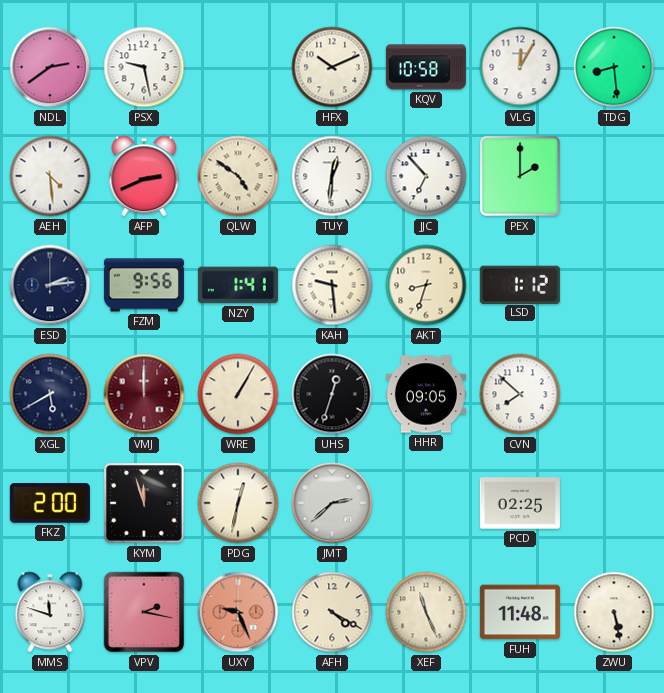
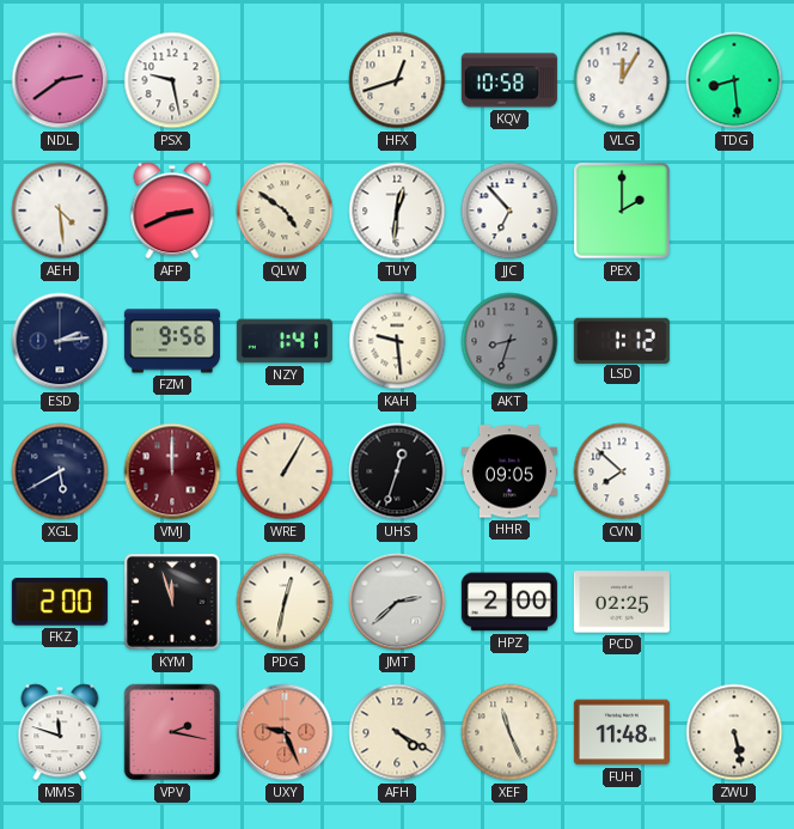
HFX: 10:11 -> 12:42
AKT dial: cream -> grey
HPZ: none -> 2:00
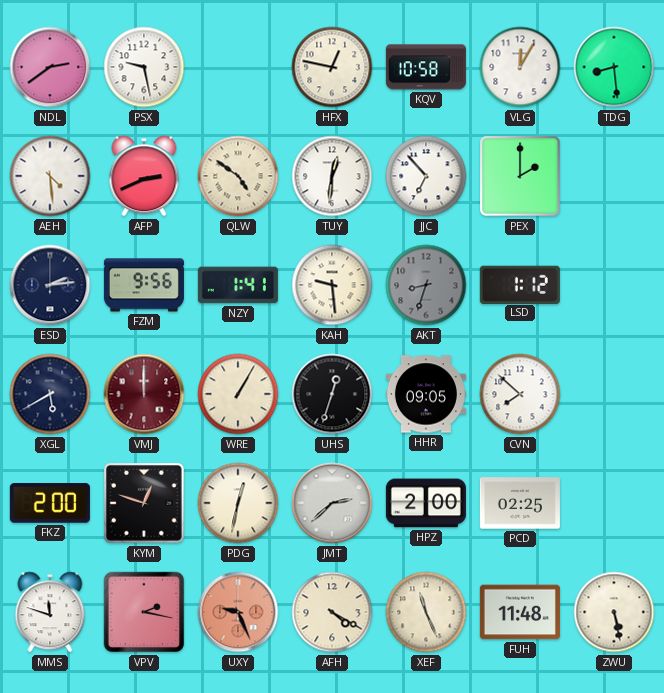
HFX: 12:42 -> 12:47
KYM: 11:57 -> 12:48
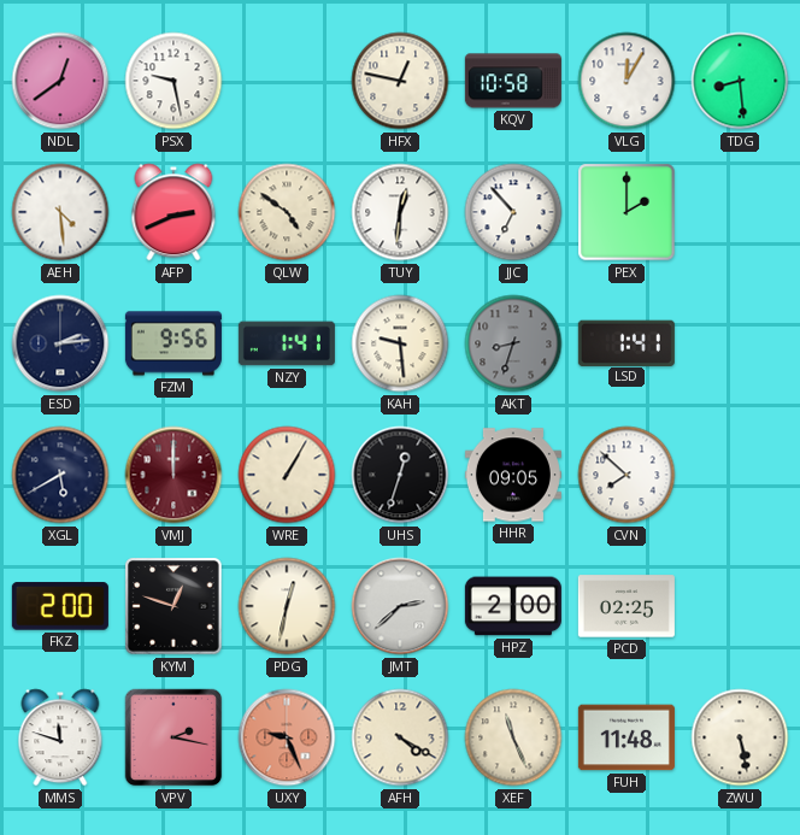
NDL: 2:39 -> 12:39
LSD: 1:12 -> 1:41
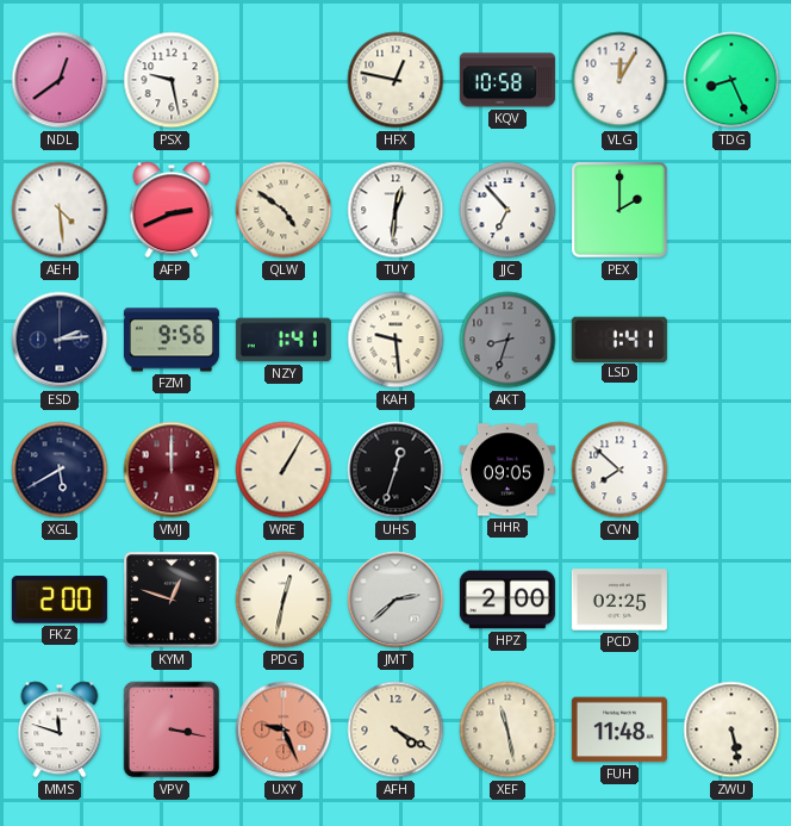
TDG: 8:29 -> 8:26
VPV: 2:17 -> 3:17
XEF: 11:26 -> 11:28
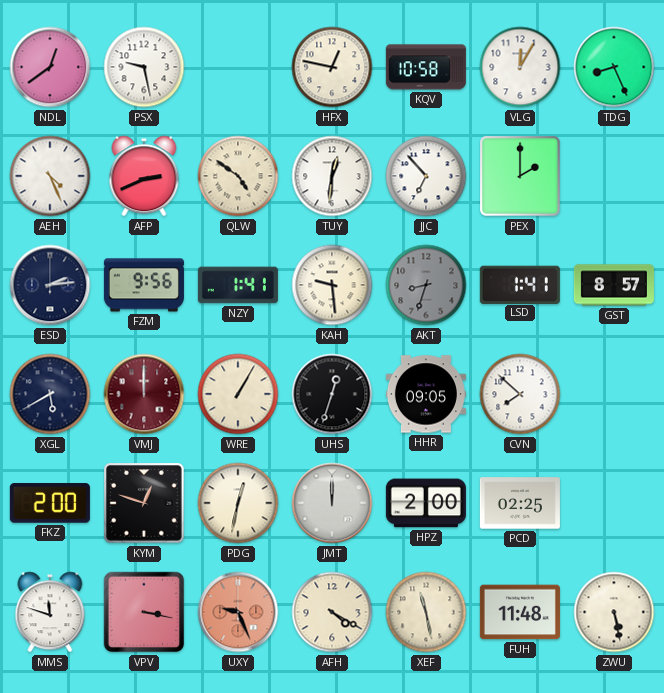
AEH: 4:29 -> 4:26
GST: none -> 8:57
JMT: 2:38 -> 12:00
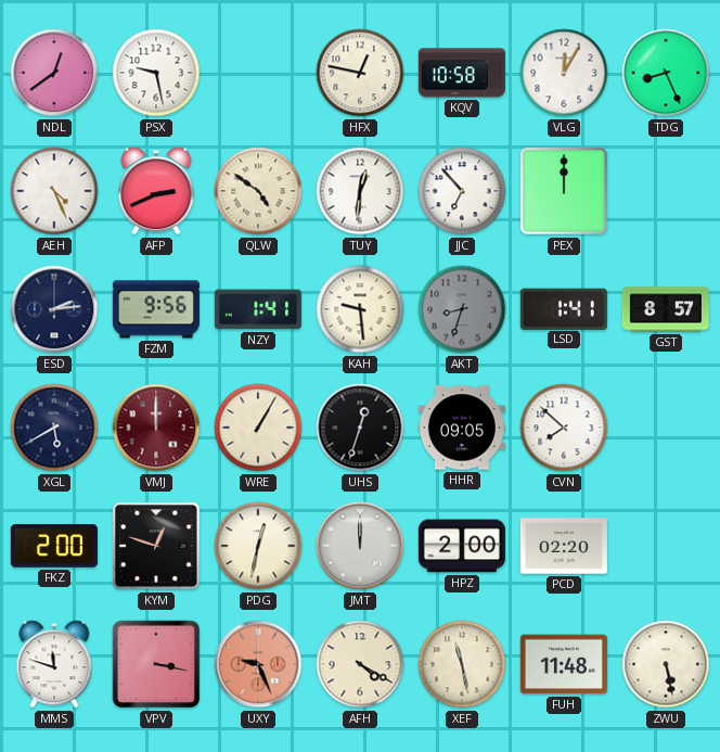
PEX: 2:00 -> 12:00
PCD: 02:25 -> 02:20
